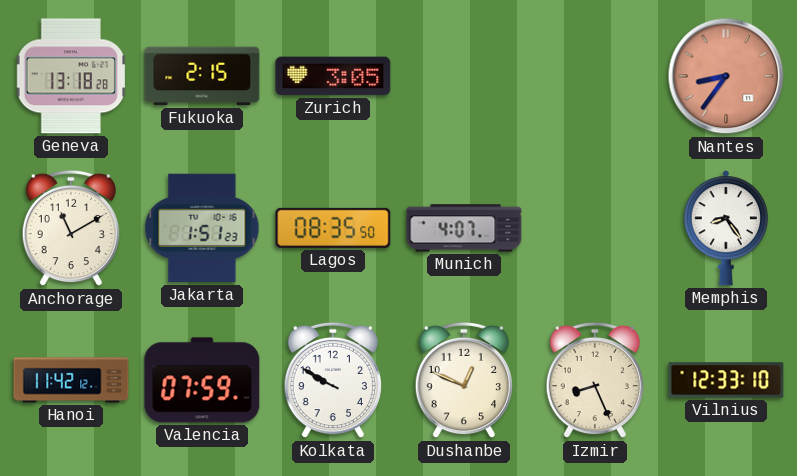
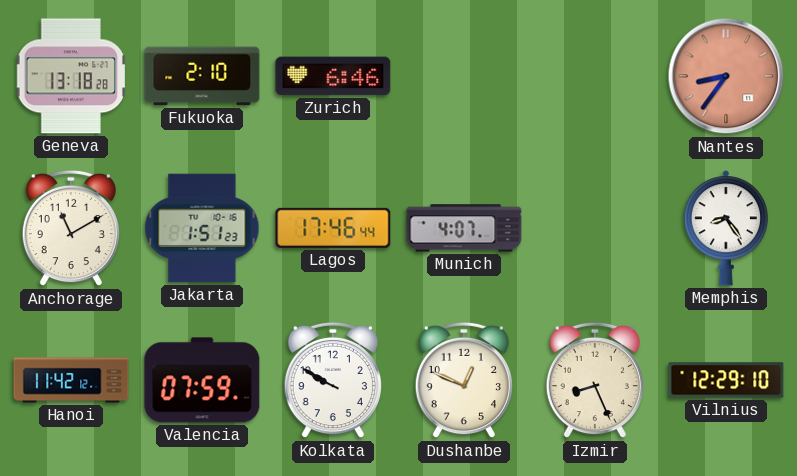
Fukuoka: 2:15 -> 2:10
Zurich: 3:05 -> 6:46
Lagos: 08:35 -> 17:46
Vilnius: 12:33 -> 12:29
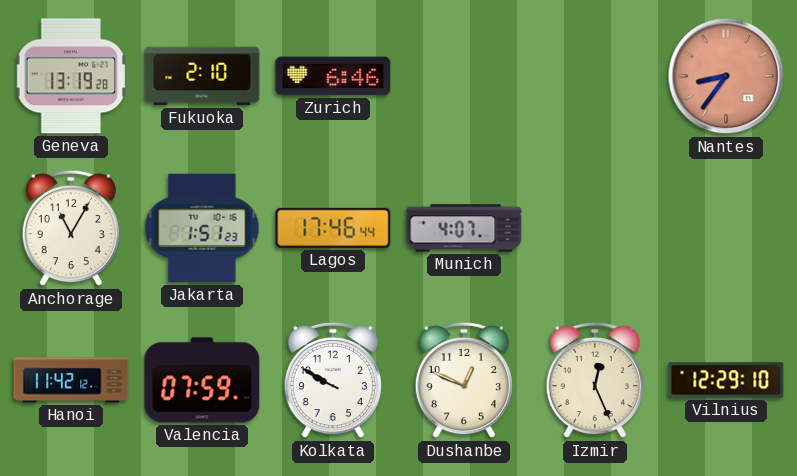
Geneva: 13:18 -> 13:19
Anchorage: 11:10 -> 11:05
Memphis: 8:24 -> none
Izmir: 8:26 -> 12:26
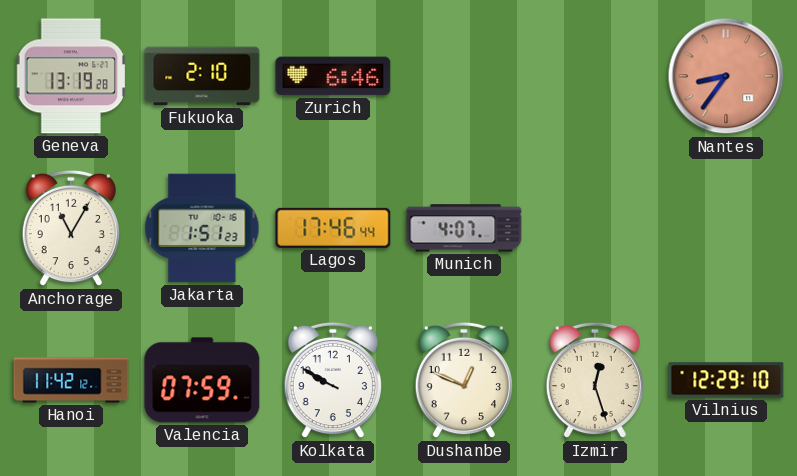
Izmir: 12:26 -> 12:27
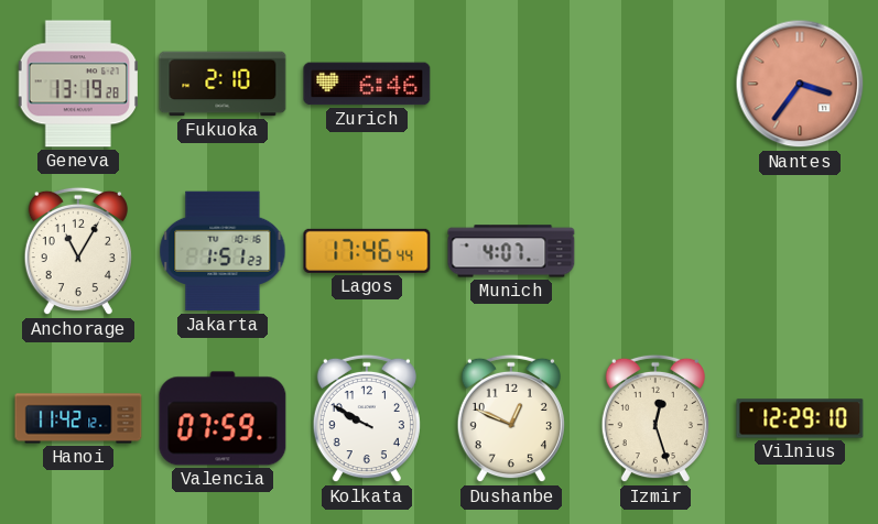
Nantes: 8:36 -> 3:36
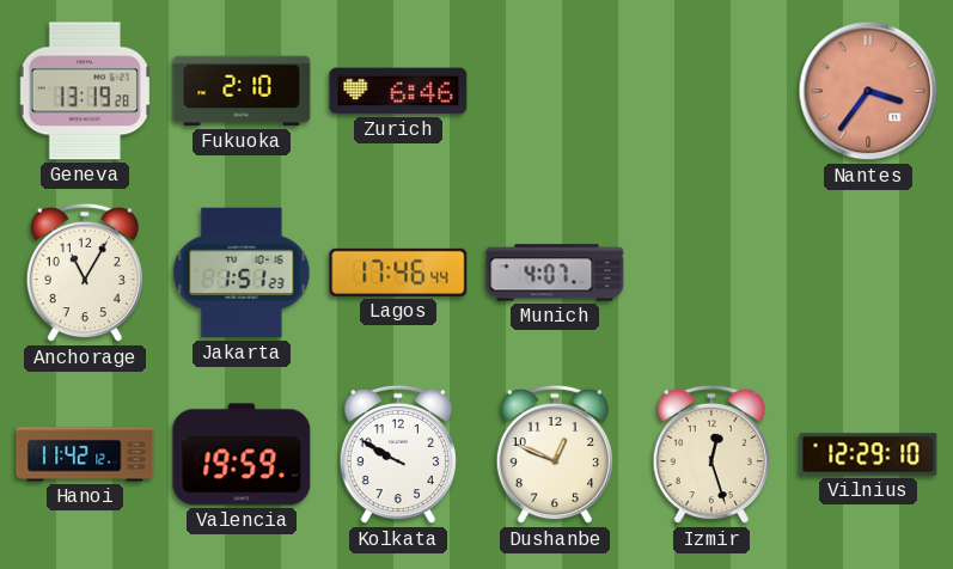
Valencia: 07:59 -> 19:59
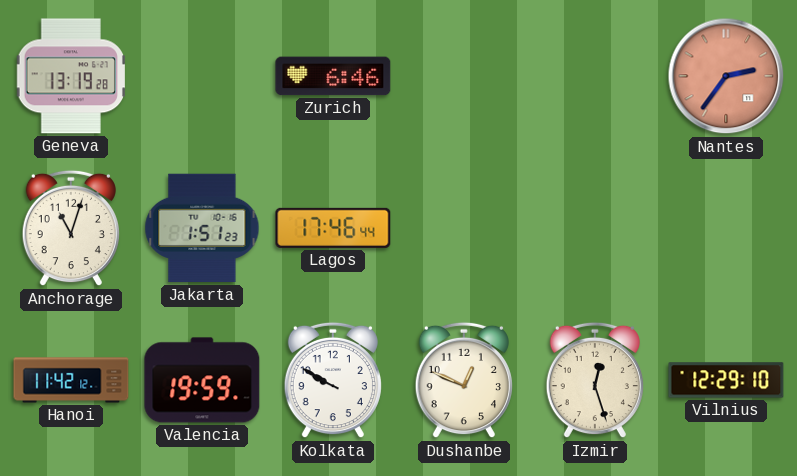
Fukuoka: 2:10 -> none
Nantes: 3:36 -> 2:36
Anchorage: 11:05 -> 11:03
Munich: 4:07 -> none
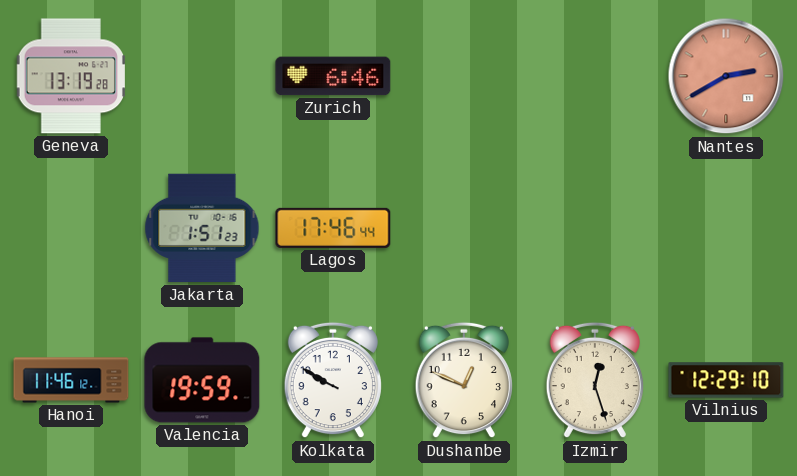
Nantes: 2:36 -> 2:40
Anchorage: 11:03 -> none
Hanoi: 11:42 -> 11:46
